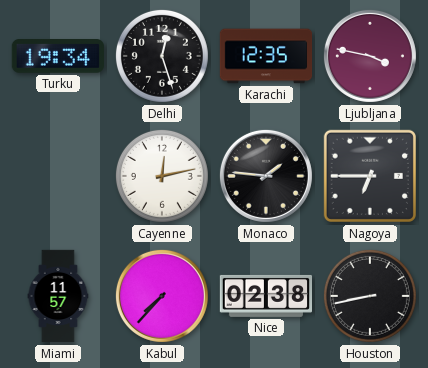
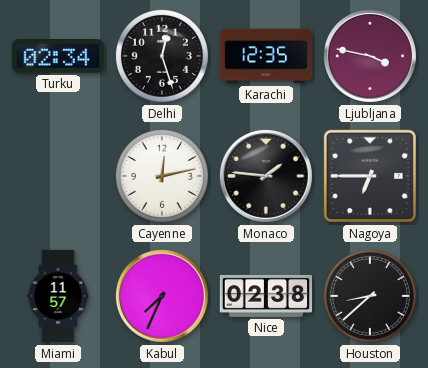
Turku: 19:34 -> 02:34
Kabul: 7:37 -> 7:34
Houston: 8:43 -> 8:38
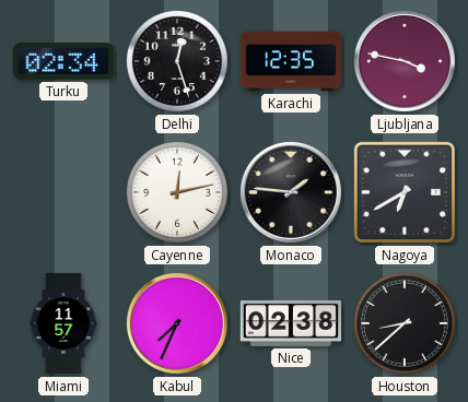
Nagoya: 6:45 -> 6:40
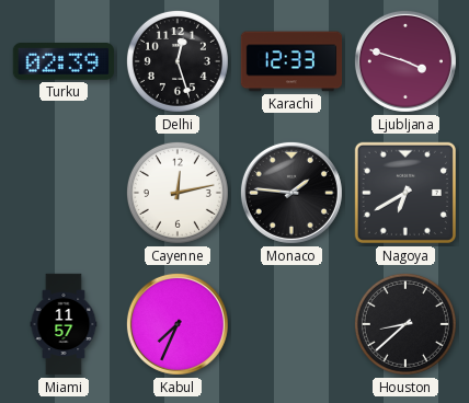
Turku: 02:34 -> 02:39
Karachi: 12:35 -> 12:33
Ljubljana: 3:47 -> 3:48
Nice: 02:38 -> none
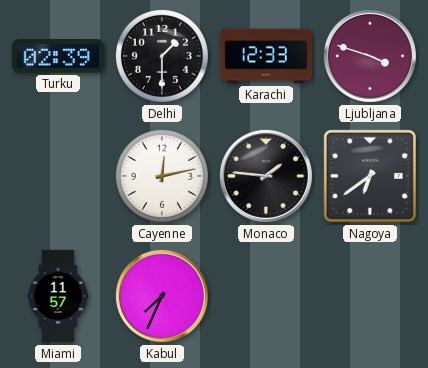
Delhi: 12:27 -> 1:30
Nagoya: 6:40 -> 6:39
Houston: 8:38 -> none
